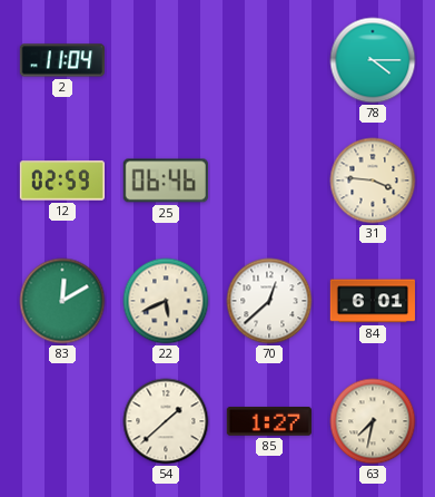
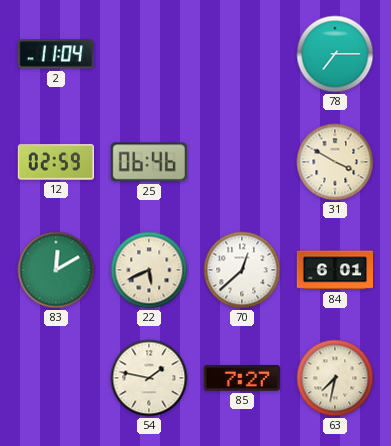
78: 4:15 -> 7:15
31: 3:46 -> 3:50
54: 1:38 -> 1:47
85: 1:27 -> 7:27
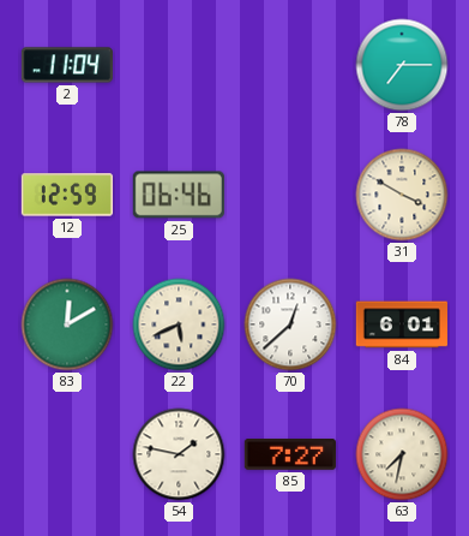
12: 02:59 -> 12:59
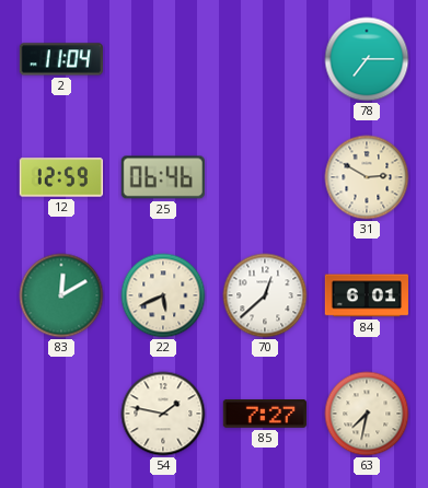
31: 3:50 -> 2:50
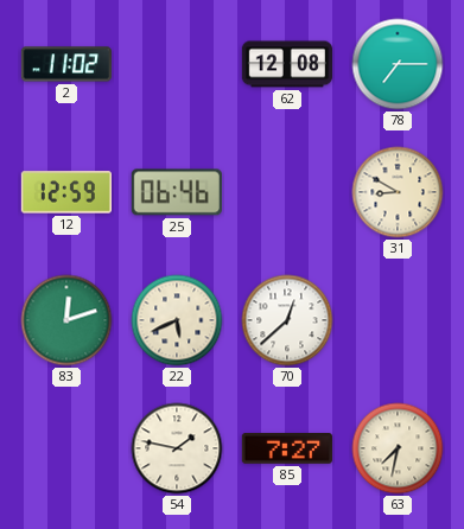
2: 11:04 -> 11:02
62: none -> 12:08
31: 2:50 -> 8:50
83: 12:10 -> 12:12
84: 6:01 -> none
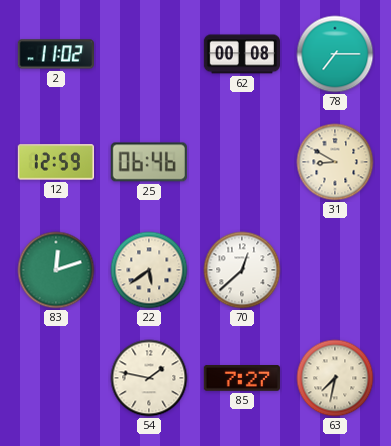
62: 12:08 -> 00:08
22: 5:41 -> 5:39
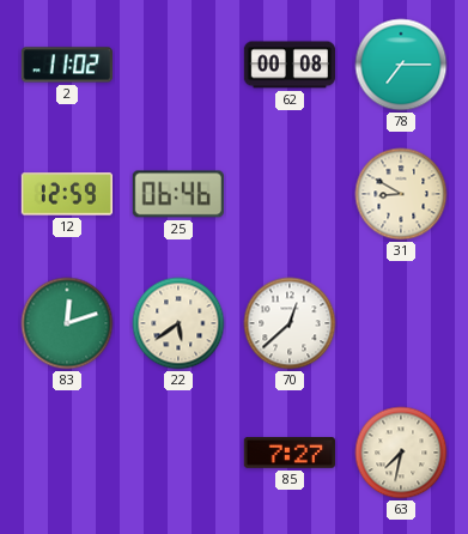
54: 1:47 -> none
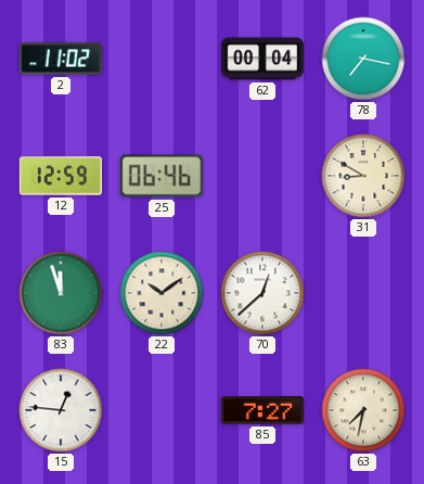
62: 00:08 -> 00:04
78: 7:15 -> 7:17
83: 12:12 -> 11:57
22: 5:39 -> 10:09
15: none -> 12:46
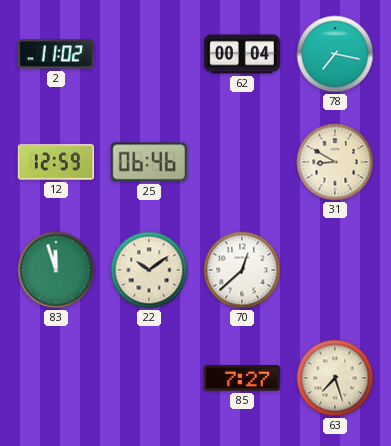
15: 12:46 -> none
63: 7:32 -> 7:27
